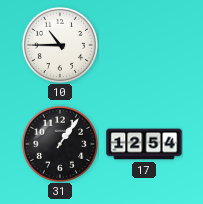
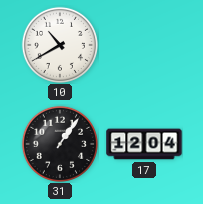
10: 10:45 -> 10:40
17: 12:54 -> 12:04
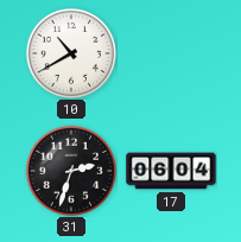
31: 1:06 -> 2:33
17: 12:04 -> 06:04
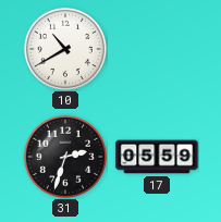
17: 06:04 -> 05:59
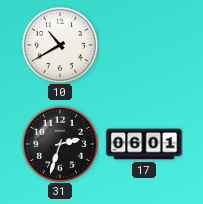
17: 05:59 -> 06:01
